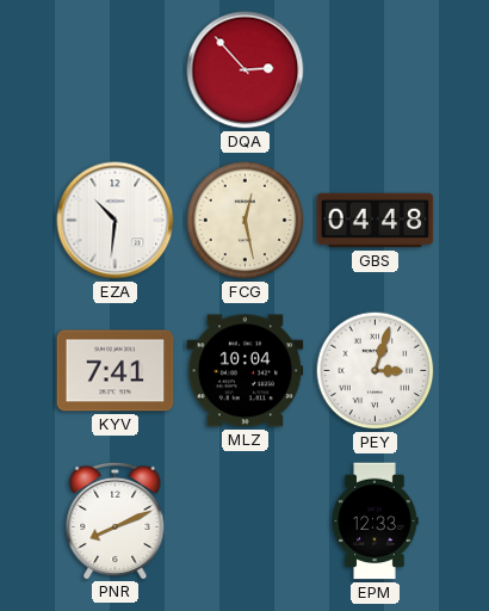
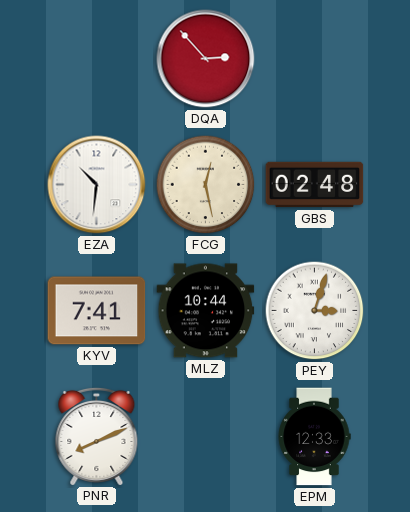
GBS: 04:48 -> 02:48
MLZ: 10:04 -> 10:44
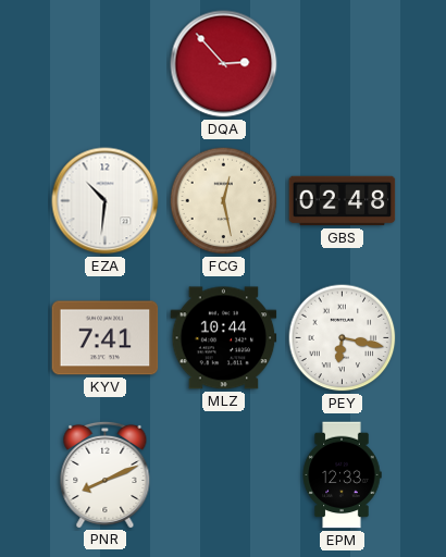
PEY: 3:03 -> 6:17
